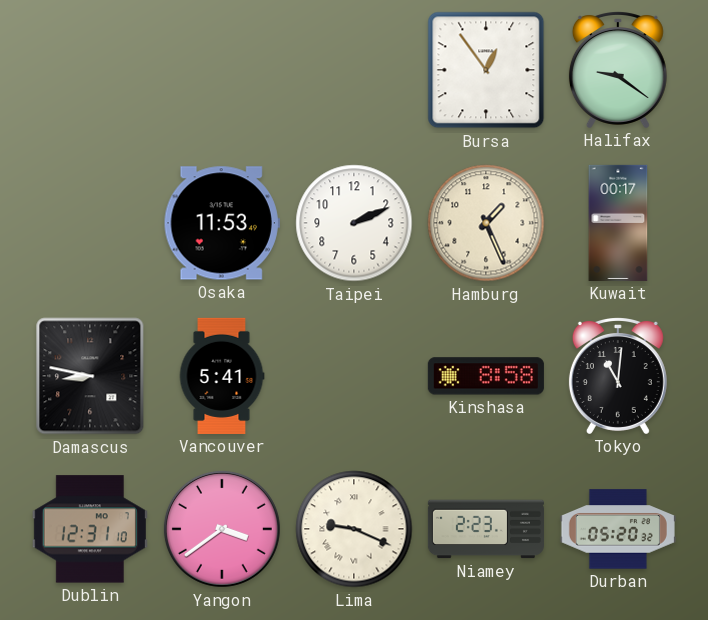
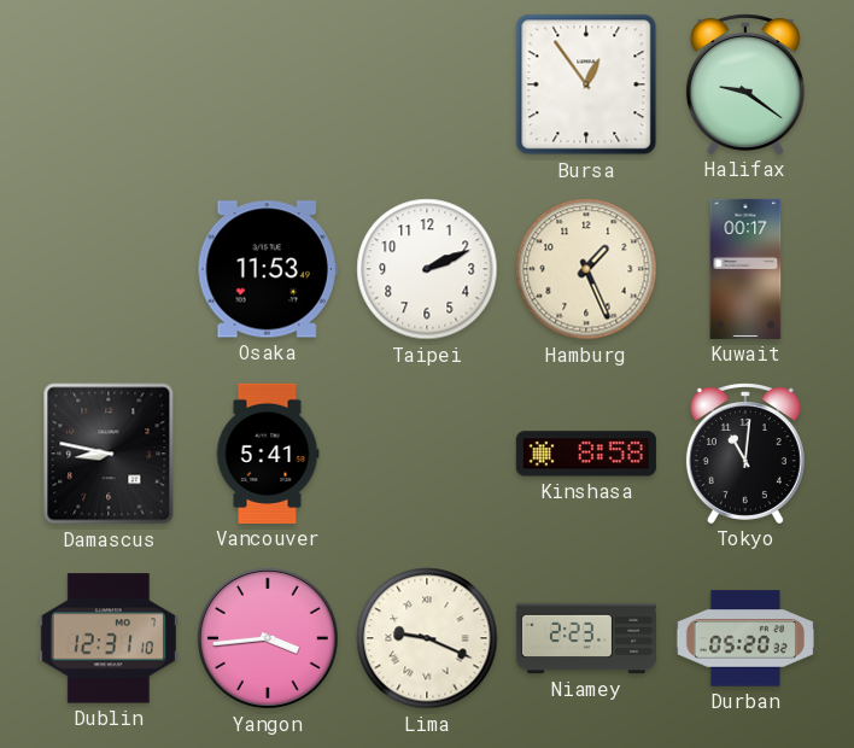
Yangon: 3:39 -> 3:44
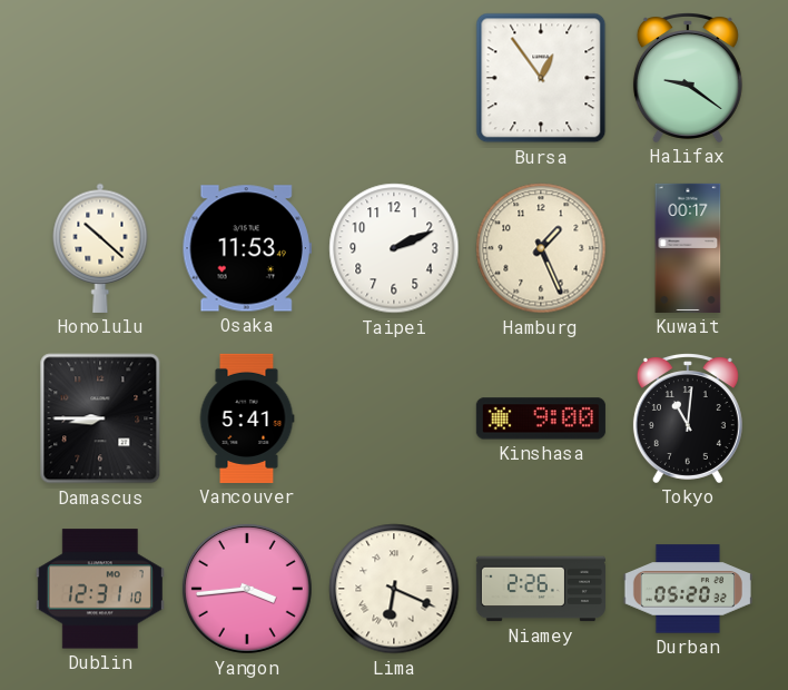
Honolulu: none -> 10:22
Damascus: 8:47 -> 8:45
Kinshasa: 8:58 -> 9:00
Lima: 9:19 -> 6:19
Niamey: 2:23 -> 2:26
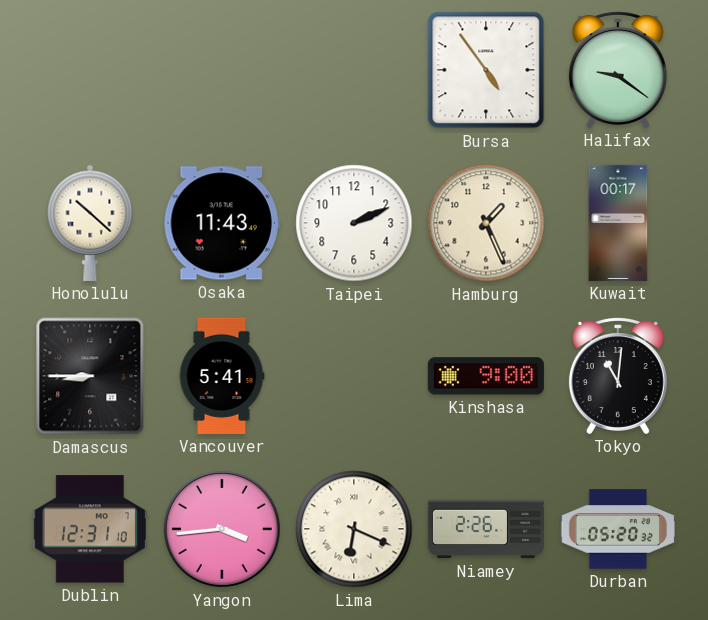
Bursa: 12:54 -> 4:54
Osaka: 11:53 -> 11:43
